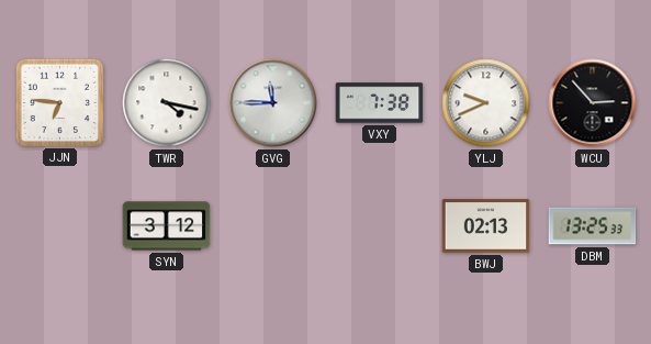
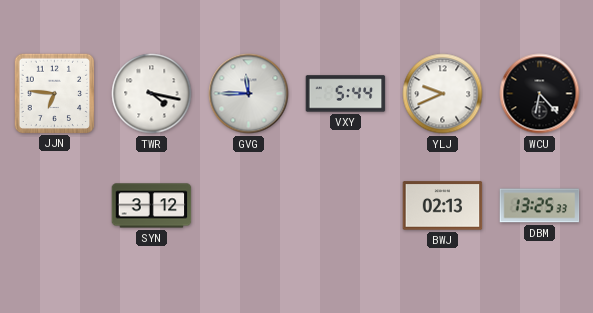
VXY: 7:38 -> 5:44
WCU: 2:53 -> 6:23
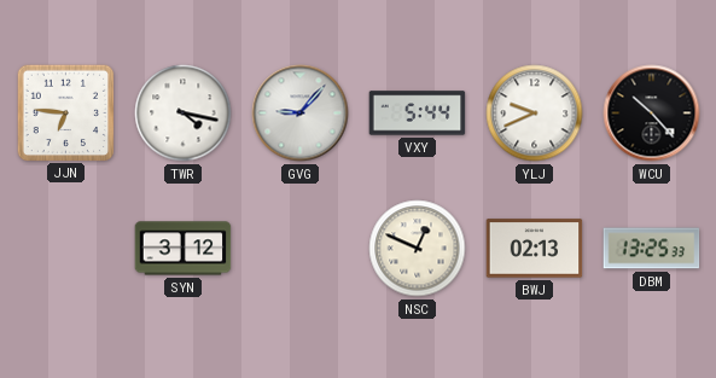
GVG: 11:45 -> 9:07
WCU: 6:23 -> 10:23
NSC: none -> 12:49
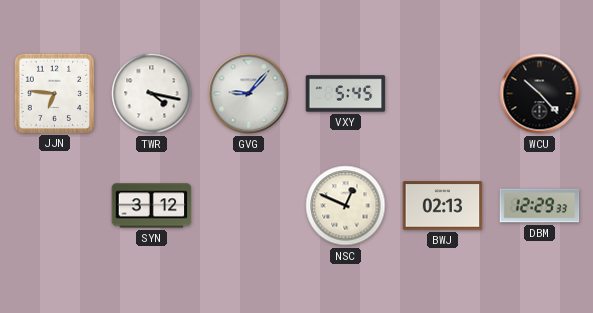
VXY: 5:44 -> 5:45
YLJ: 9:41 -> none
DBM: 13:25 -> 12:29
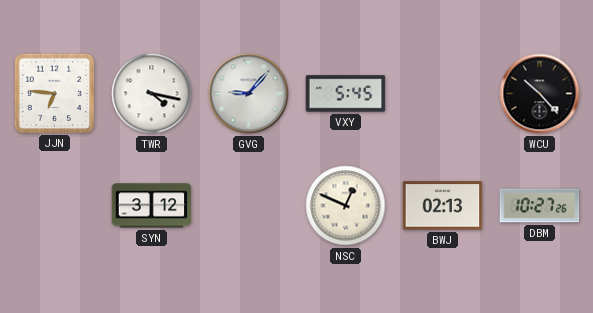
DBM: 12:29 -> 10:27
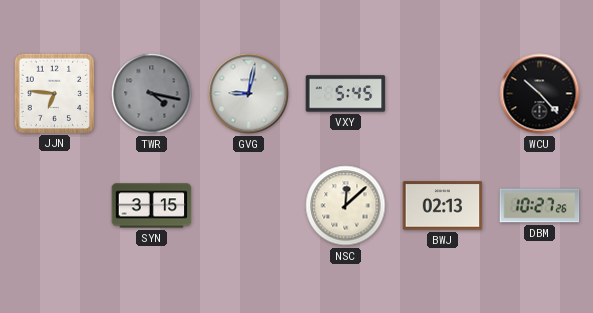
TWR dial: white -> grey
GVG: 9:07 -> 9:02
SYN: 3:12 -> 3:15
NSC: 12:49 -> 12:08
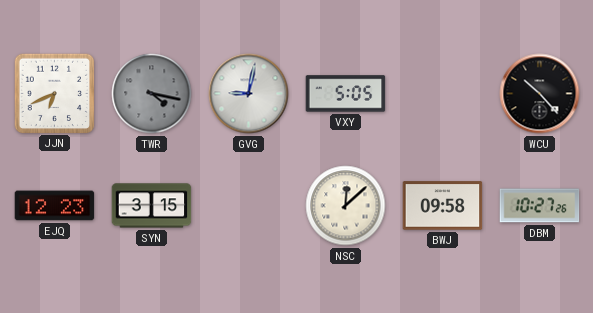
JJN: 6:46 -> 6:41
VXY: 5:45 -> 5:05
EJQ: none -> 12:23
BWJ: 02:13 -> 09:58
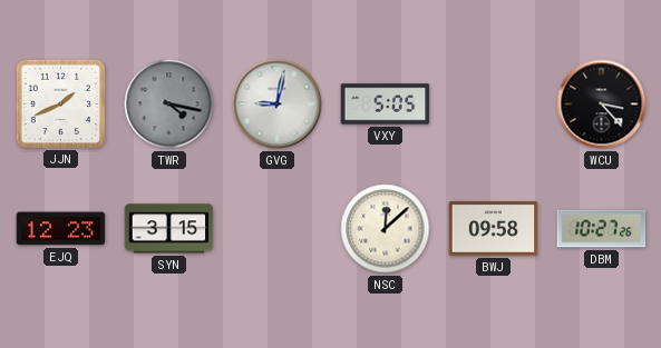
JJN: 6:41 -> 1:41
WCU: 10:23 -> 3:23
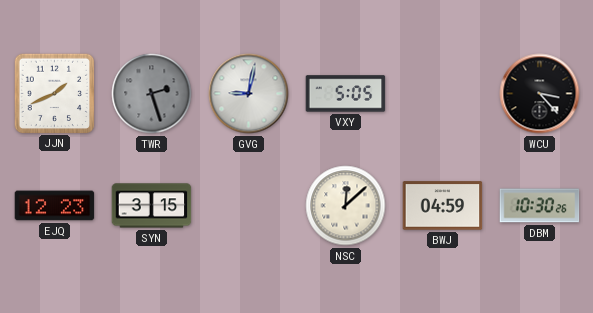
TWR: 4:17 -> 2:27
BWJ: 09:58 -> 04:59
DBM: 10:27 -> 10:30
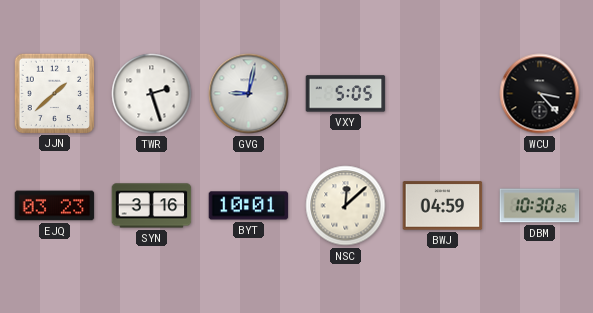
JJN: 1:41 -> 1:38
TWR dial: grey -> white
EJQ: 12:23 -> 03:23
SYN: 3:15 -> 3:16
BYT: none -> 10:01
